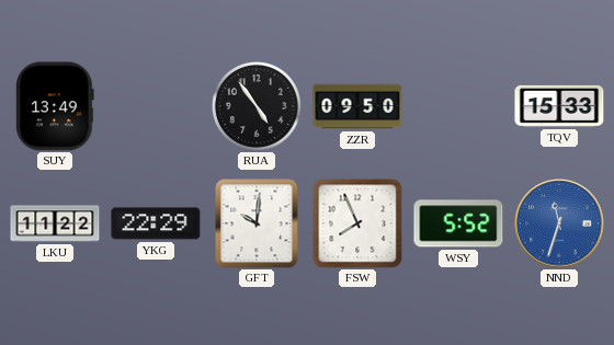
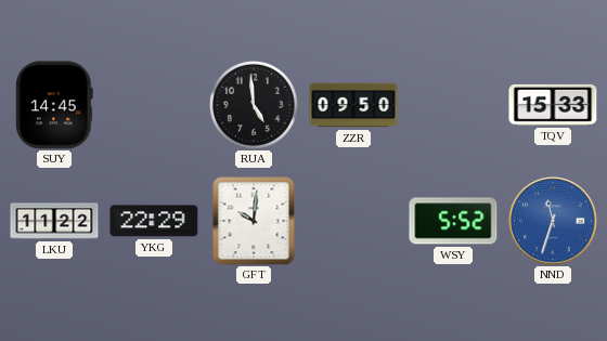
SUY: 13:49 -> 14:45
RUA: 4:54 -> 4:59
FSW: 7:56 -> none
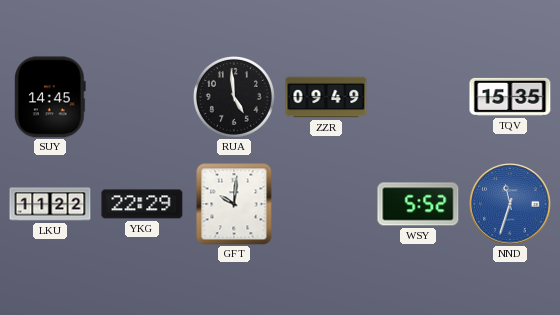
ZZR: 09:50 -> 09:49
TQV: 15:33 -> 15:35
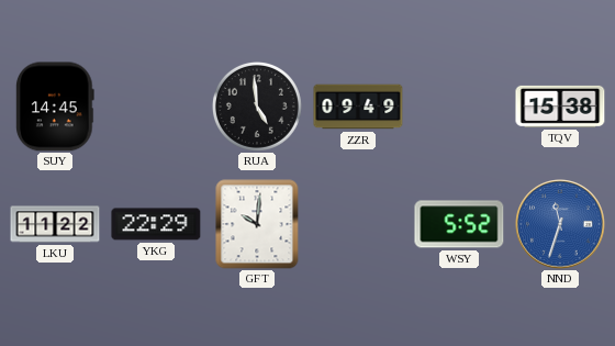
TQV: 15:35 -> 15:38
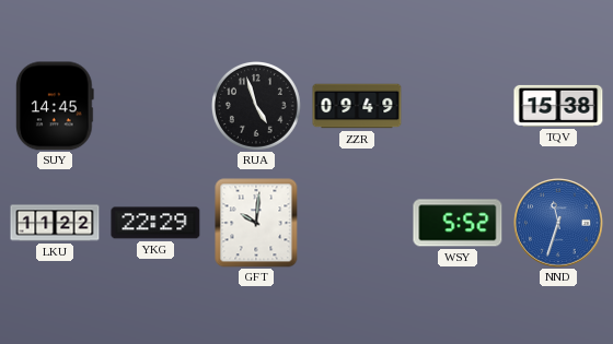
RUA: 4:59 -> 4:57
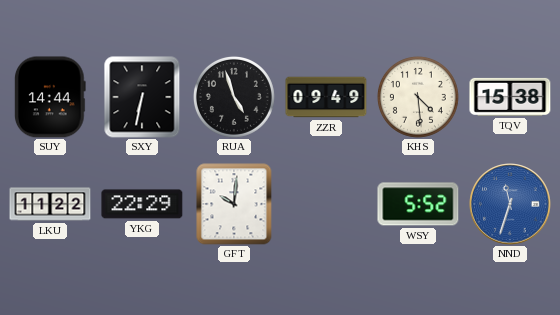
SUY: 14:45 -> 14:44
SXY: none -> 6:32
KHS: none -> 4:29
